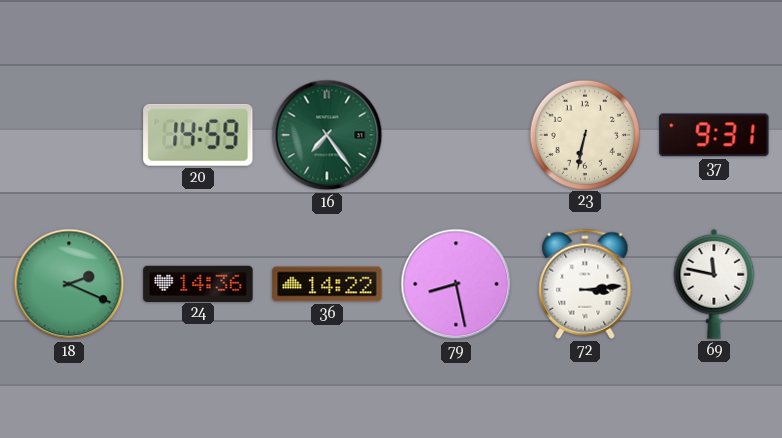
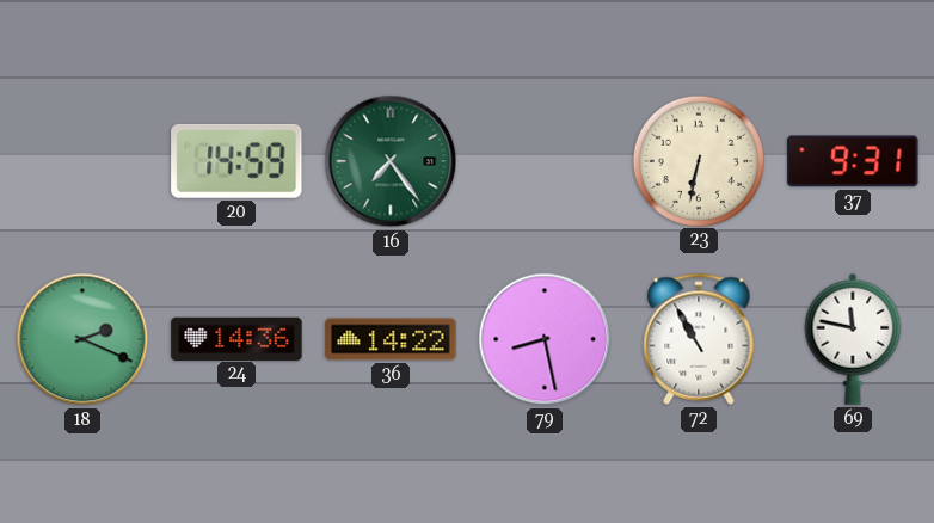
72: 3:14 -> 10:55
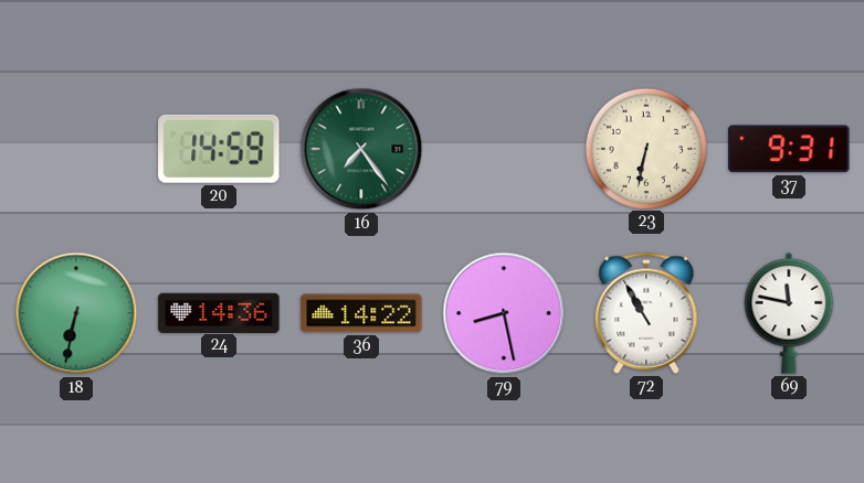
18: 2:19 -> 6:32
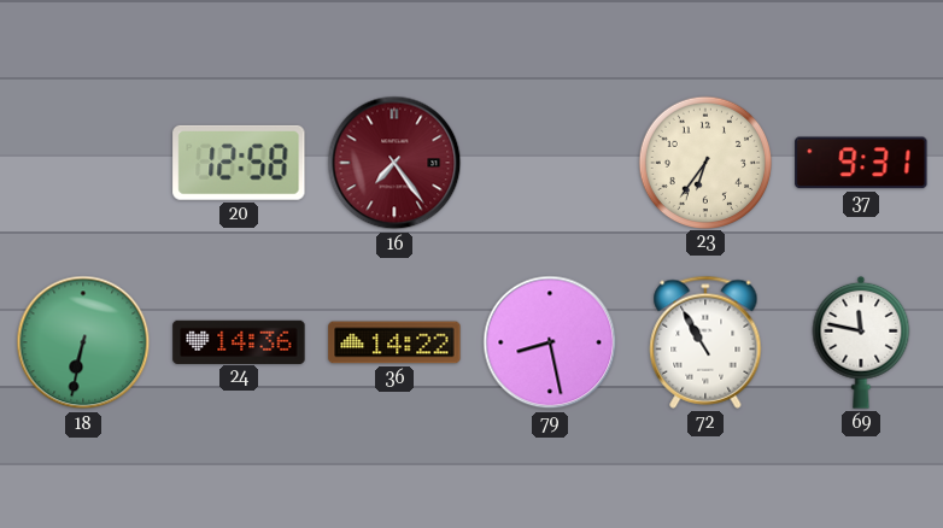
20: 14:59 -> 12:58
16 dial: green -> burgundy
23: 6:32 -> 6:36
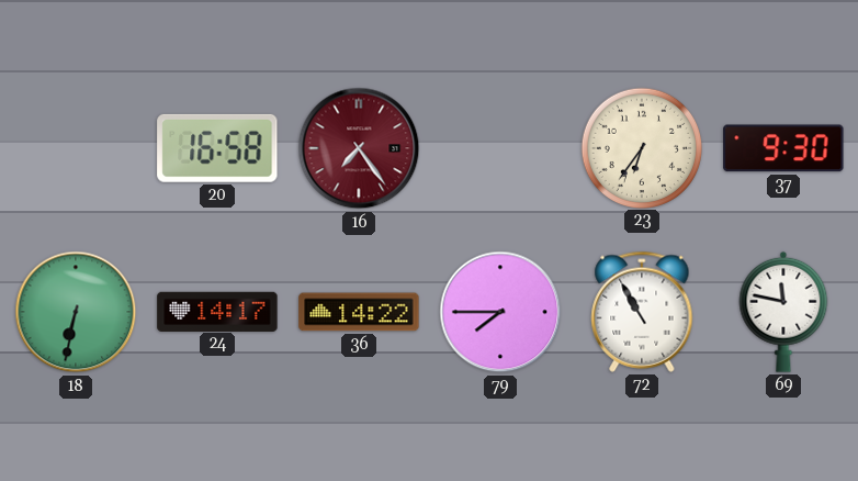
20: 12:58 -> 16:58
37: 9:31 -> 9:30
24: 14:36 -> 14:17
79: 8:28 -> 7:45
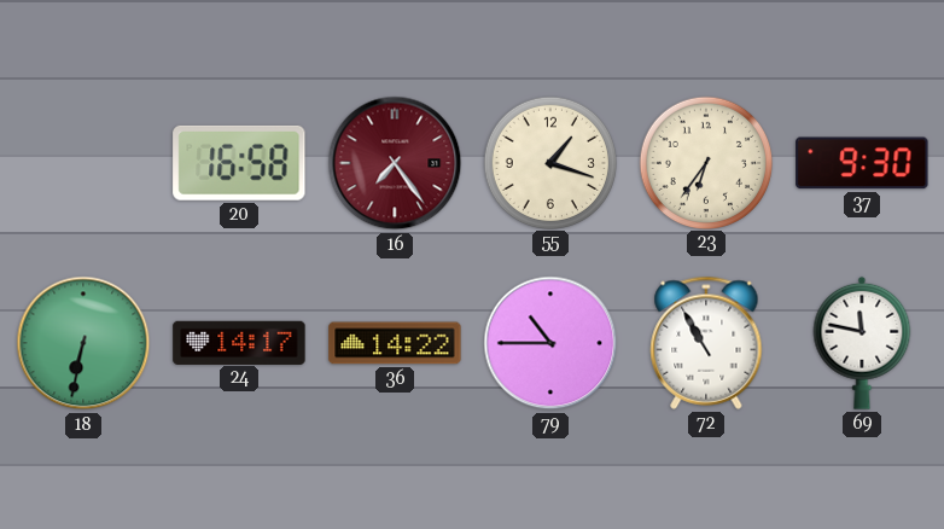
55: none -> 1:18
79: 7:45 -> 10:45
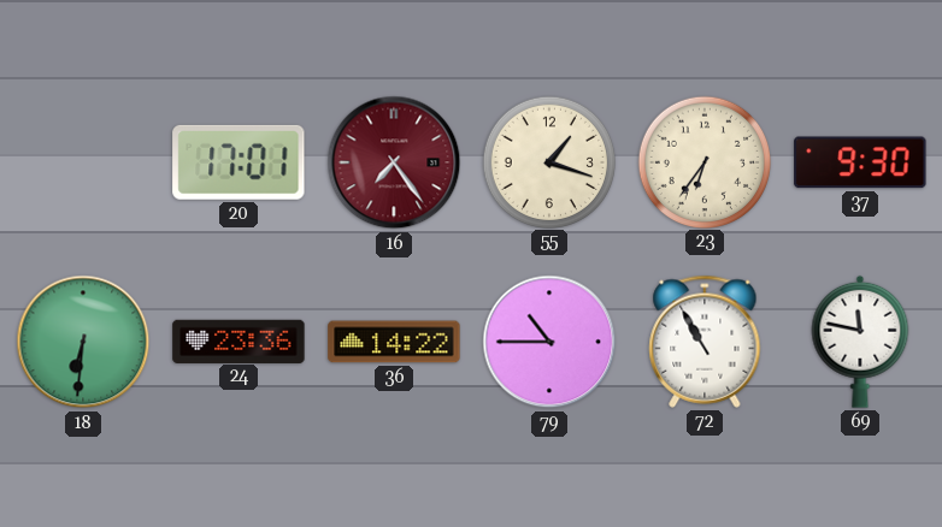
20: 16:58 -> 17:01
18: 6:32 -> 6:31
24: 14:17 -> 23:36
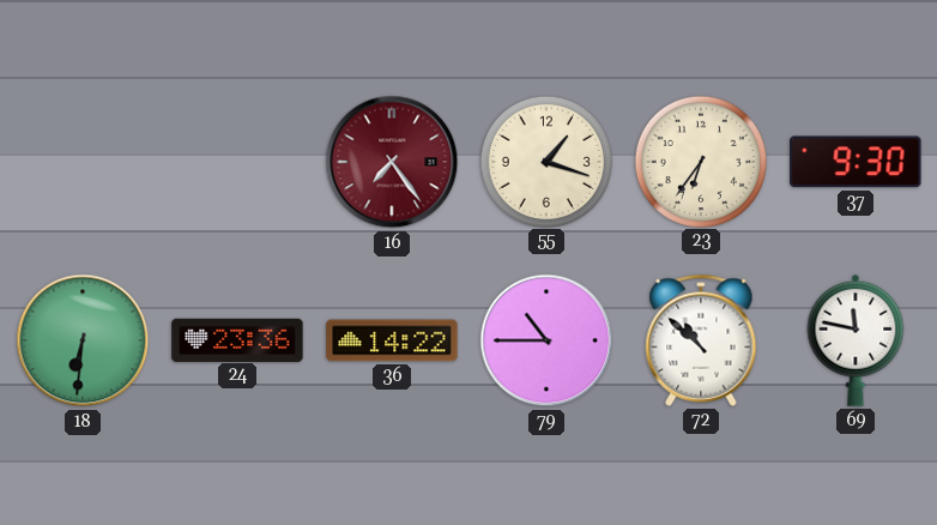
20: 17:01 -> none
72: 10:55 -> 10:52
